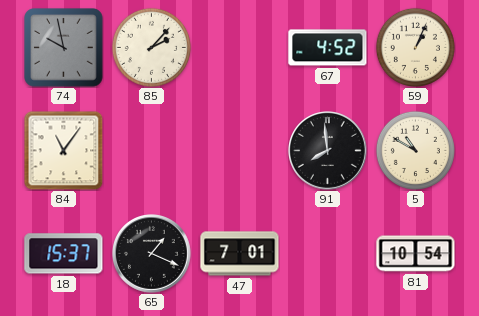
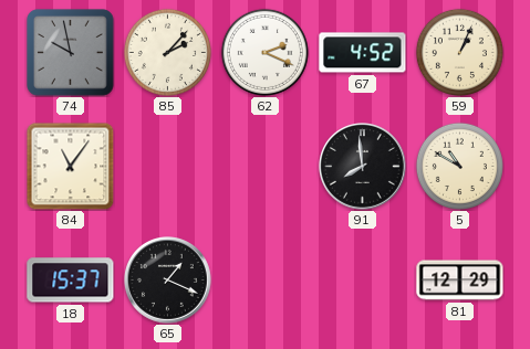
62: none -> 2:19
47: 7:01 -> none
81: 10:54 -> 12:29
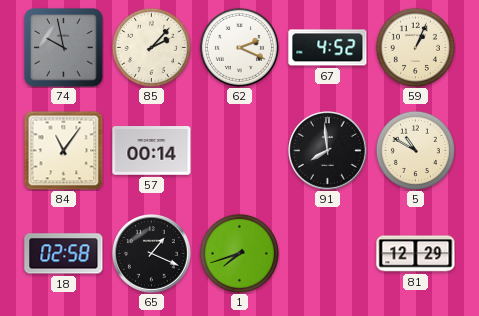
57: none -> 00:14
18: 15:37 -> 02:58
1: none -> 7:42
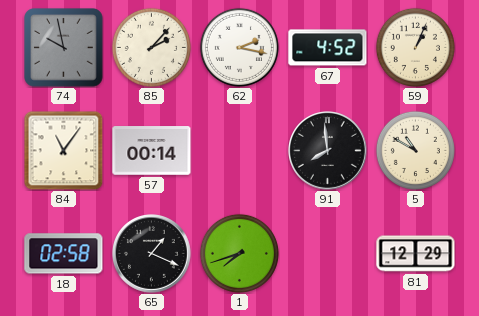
62: 2:19 -> 2:17
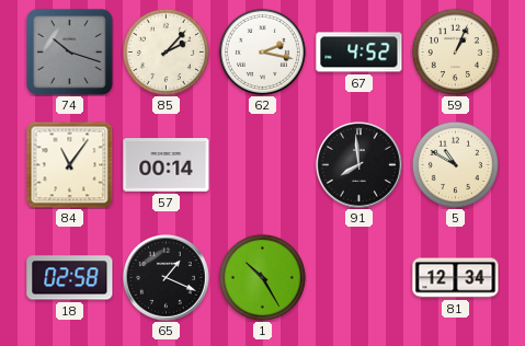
74: 9:58 -> 10:18
1: 7:42 -> 10:25
81: 12:29 -> 12:34
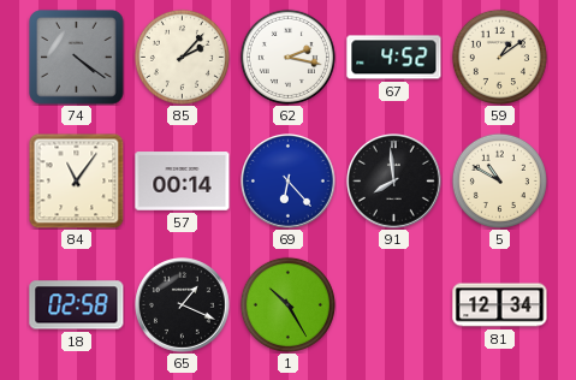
74: 10:18 -> 4:21
59: 1:04 -> 1:09
69: none -> 6:23
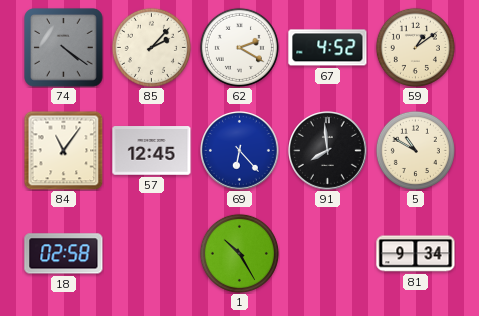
62: 2:17 -> 2:20
57: 00:14 -> 12:45
65: 1:19 -> none
81: 12:34 -> 9:34
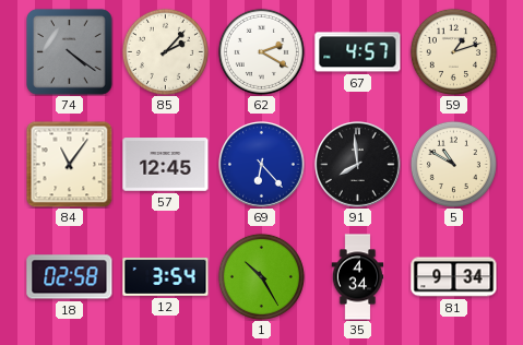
67: 4:52 -> 4:57
59: 1:09 -> 1:12
12: none -> 3:54
35: none -> 4:34
